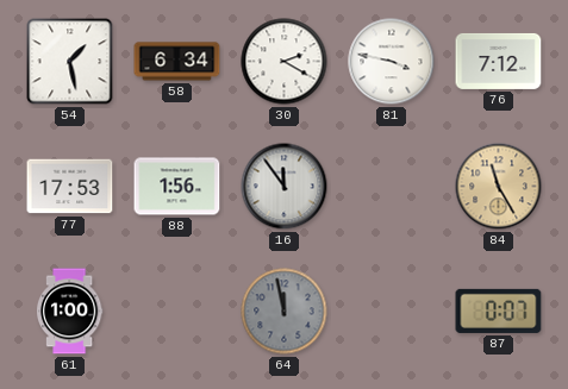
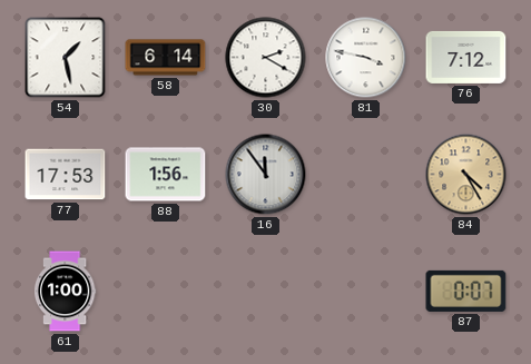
58: 6:34 -> 6:14
84: 11:25 -> 4:25
64: 11:58 -> none
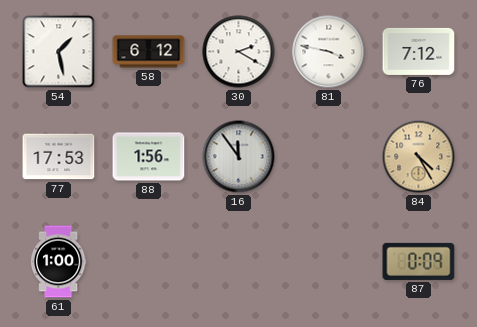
58: 6:14 -> 6:12
87: 0:07 -> 0:09
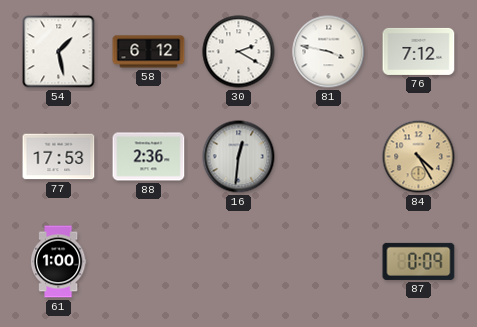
88: 1:56 -> 2:36
16: 11:54 -> 12:31
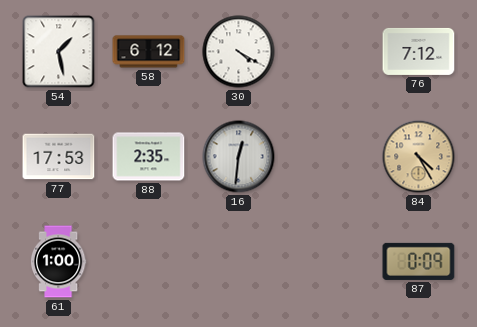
30: 2:20 -> 4:20
81: 3:47 -> none
88: 2:36 -> 2:35
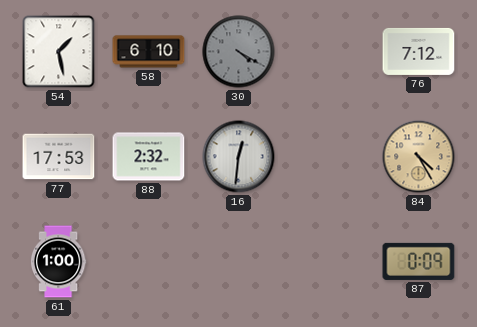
58: 6:12 -> 6:10
30 dial: white -> grey
88: 2:35 -> 2:32
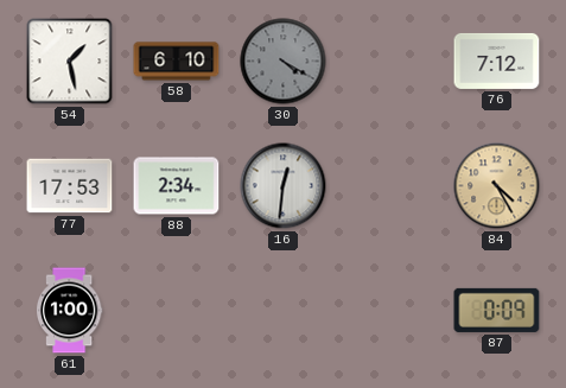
88: 2:32 -> 2:34
